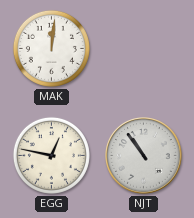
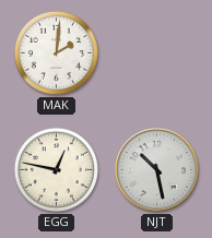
MAK: 12:01 -> 2:01
NJT: 10:54 -> 10:28
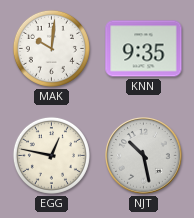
MAK: 2:01 -> 10:01
KNN: none -> 9:35
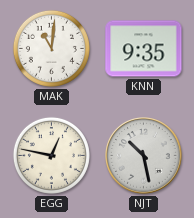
MAK: 10:01 -> 11:01
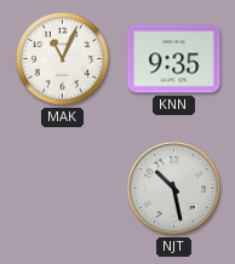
MAK: 11:01 -> 11:04
EGG: 12:47 -> none
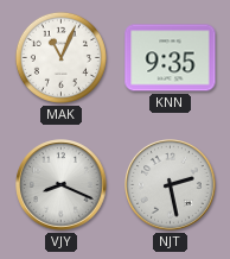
VJY: none -> 8:19
NJT: 10:28 -> 2:28
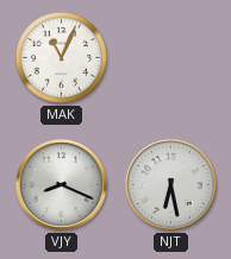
KNN: 9:35 -> none
NJT: 2:28 -> 6:28
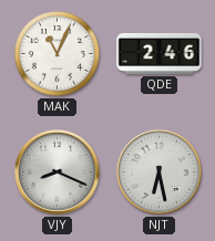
QDE: none -> 2:46
